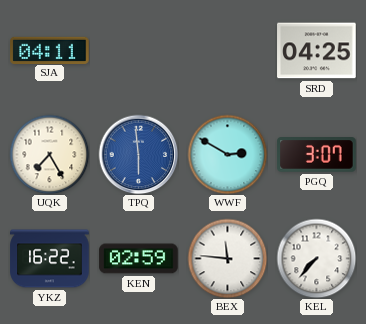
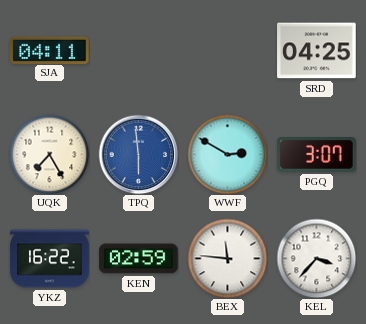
KEL: 7:37 -> 3:37
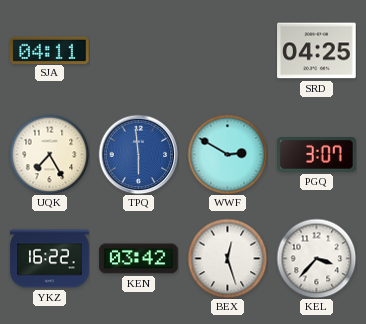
KEN: 02:59 -> 03:42
BEX: 11:46 -> 12:27
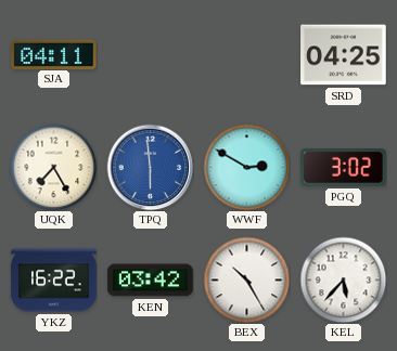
PGQ: 3:07 -> 3:02
BEX: 12:27 -> 10:25
KEL: 3:37 -> 5:37
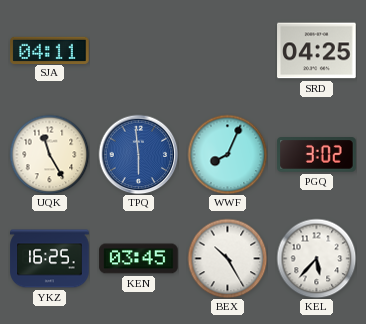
UQK: 7:25 -> 11:25
WWF: 2:50 -> 8:04
YKZ: 16:22 -> 16:25
KEN: 03:42 -> 03:45
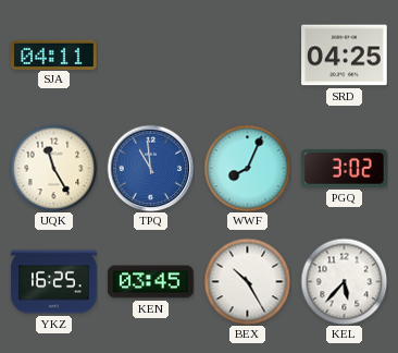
TPQ: 5:59 -> 10:59
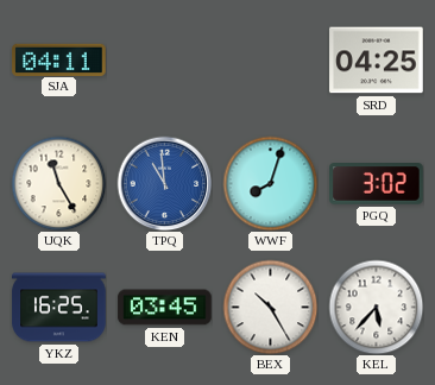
WWF: 8:04 -> 8:03
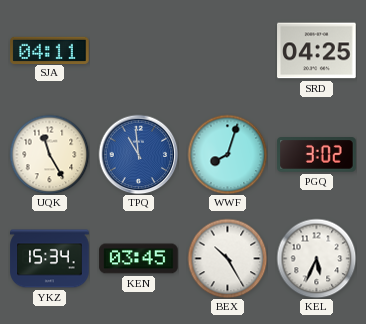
YKZ: 16:25 -> 15:34
KEL: 5:37 -> 5:34
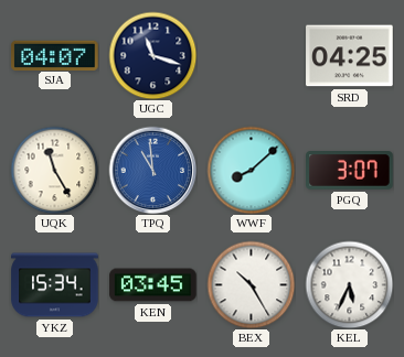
SJA: 04:11 -> 04:07
UGC: none -> 11:18
WWF: 8:03 -> 8:08
PGQ: 3:02 -> 3:07
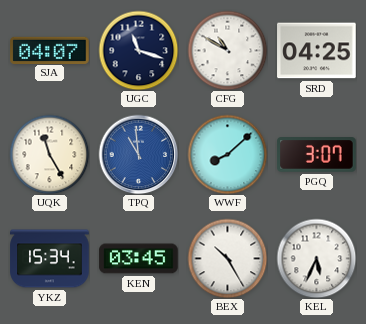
CFG: none -> 10:50
